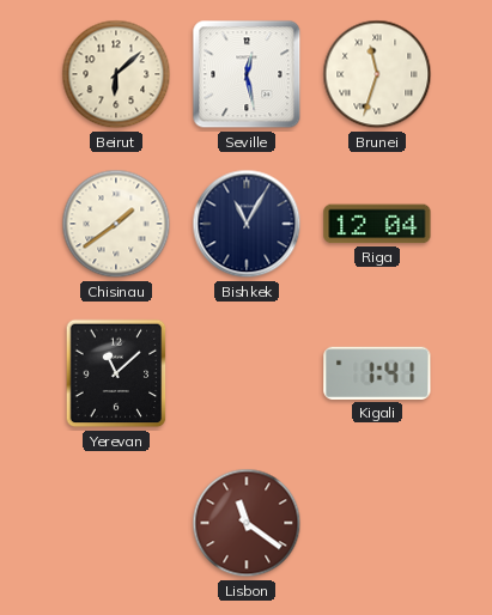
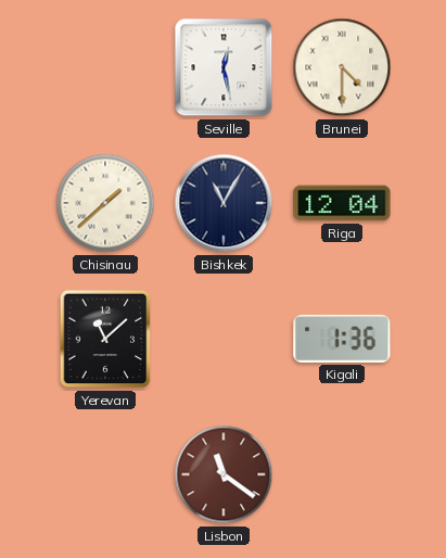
Beirut: 6:08 -> none
Brunei: 11:33 -> 4:30
Chisinau: 1:39 -> 1:38
Kigali: 1:41 -> 1:36
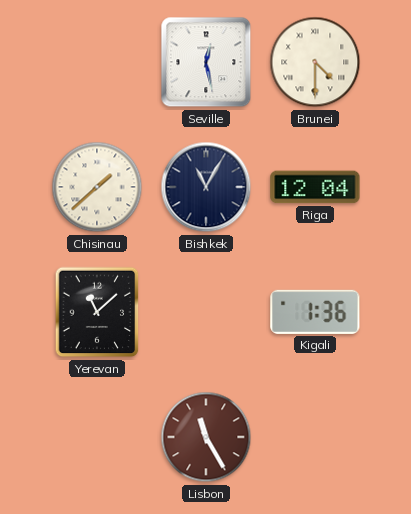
Lisbon: 11:21 -> 11:25
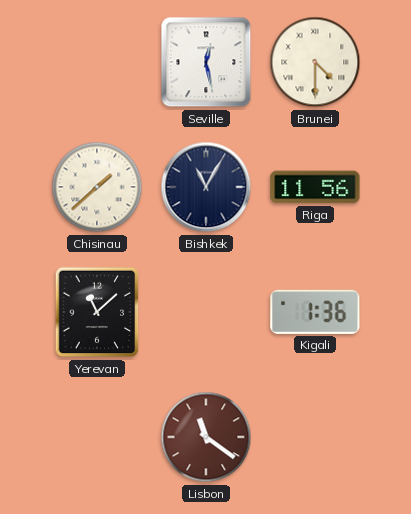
Riga: 12:04 -> 11:56
Lisbon: 11:25 -> 11:21
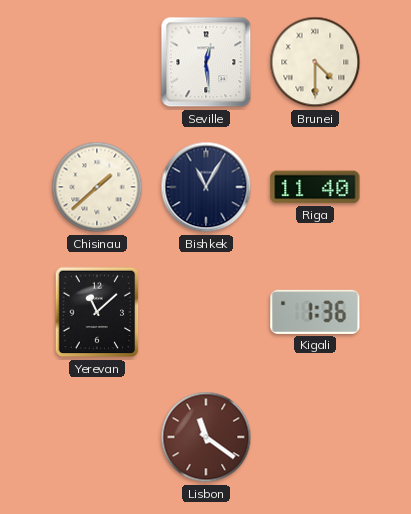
Seville: 12:28 -> 12:29
Riga: 11:56 -> 11:40
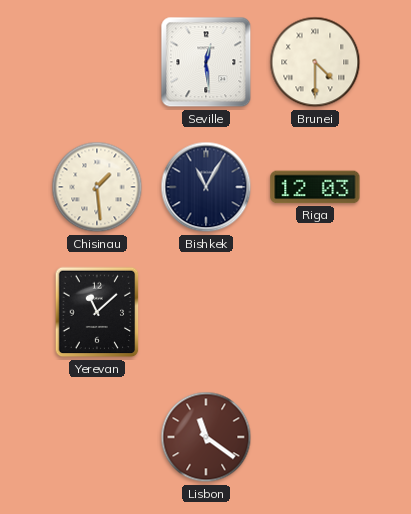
Chisinau: 1:38 -> 1:29
Riga: 11:40 -> 12:03
Kigali: 1:36 -> none
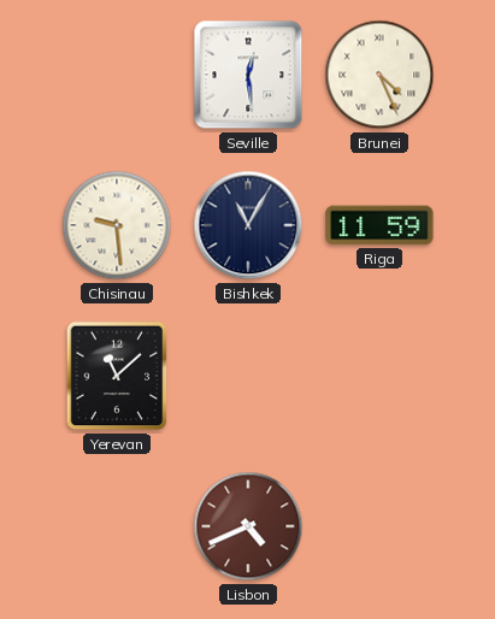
Brunei: 4:30 -> 4:26
Chisinau: 1:29 -> 9:29
Riga: 12:03 -> 11:59
Lisbon: 11:21 -> 4:41
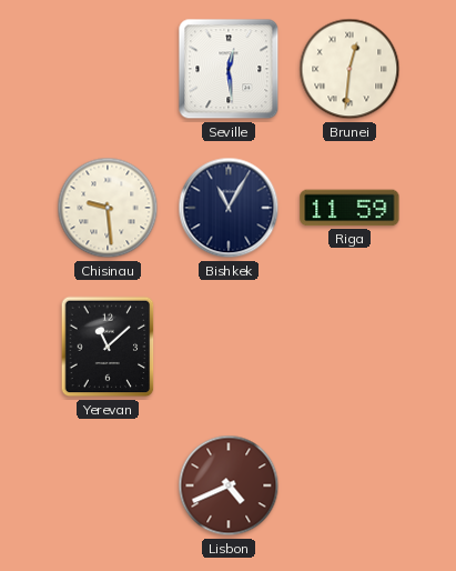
Brunei: 4:26 -> 12:31
